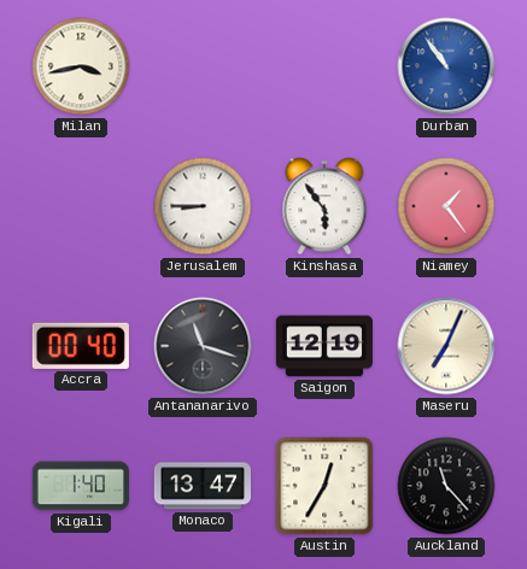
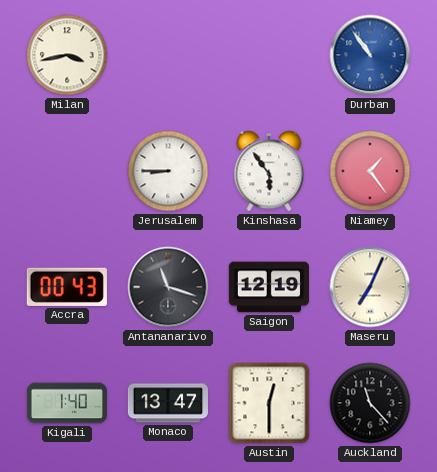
Accra: 00:40 -> 00:43
Austin: 12:35 -> 12:30
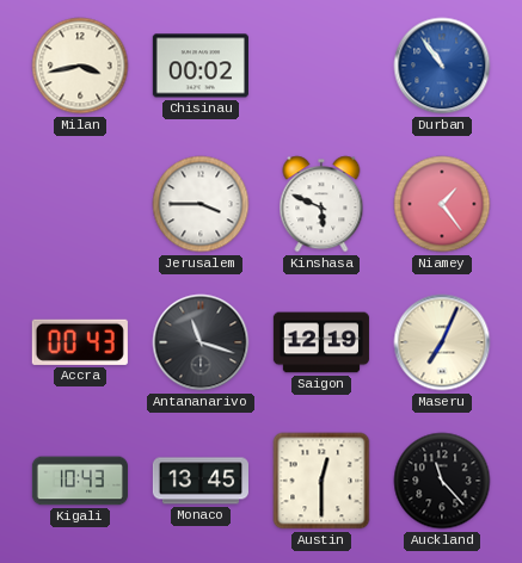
Chisinau: none -> 00:02
Jerusalem: 8:45 -> 3:45
Kinshasa: 5:54 -> 5:49
Kigali: 1:40 -> 10:43
Monaco: 13:47 -> 13:45
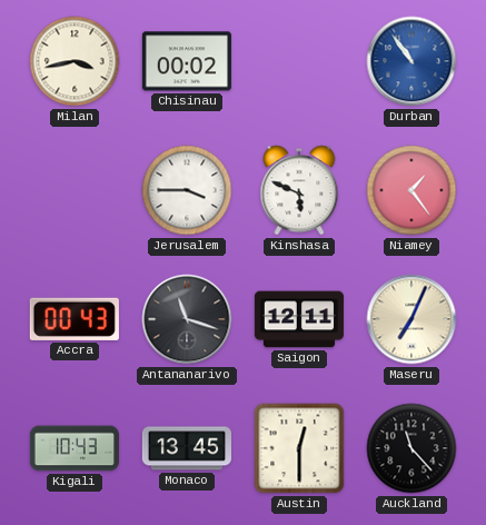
Saigon: 12:19 -> 12:11
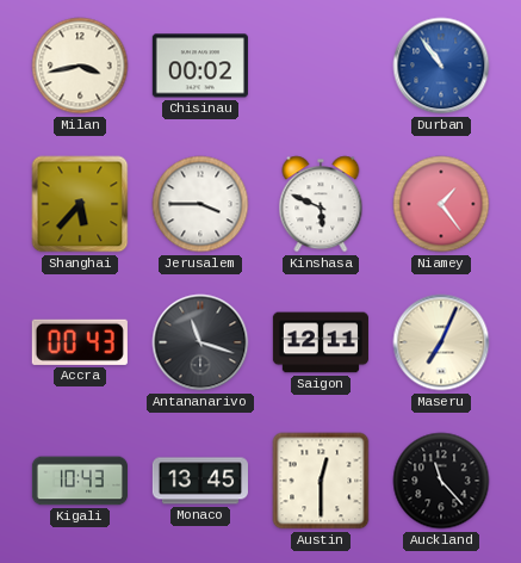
Shanghai: none -> 5:37
